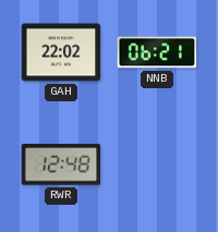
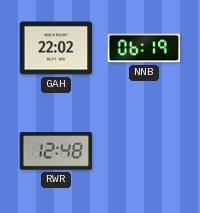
NNB: 06:21 -> 06:19
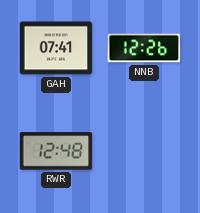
GAH: 22:02 -> 07:41
NNB: 06:19 -> 12:26
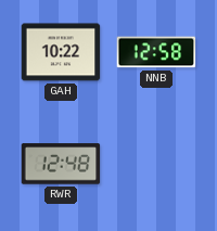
GAH: 07:41 -> 10:22
NNB: 12:26 -> 12:58
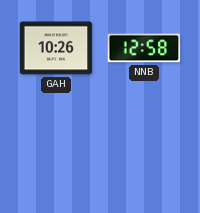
GAH: 10:22 -> 10:26
RWR: 12:48 -> none
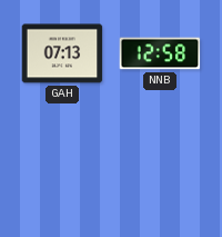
GAH: 10:26 -> 07:13
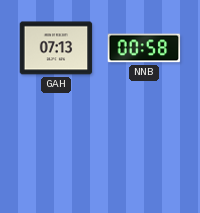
NNB: 12:58 -> 00:58
